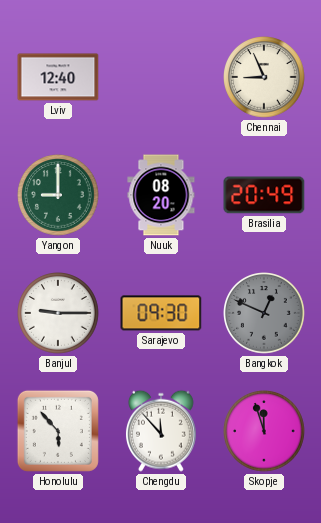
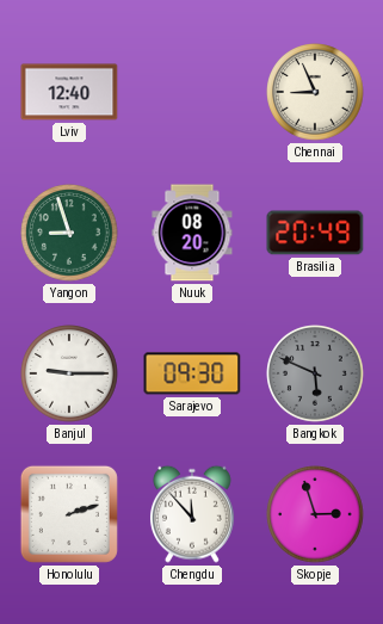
Yangon: 9:00 -> 8:57
Bangkok: 12:49 -> 5:49
Honolulu: 5:53 -> 2:12
Skopje: 11:57 -> 2:57
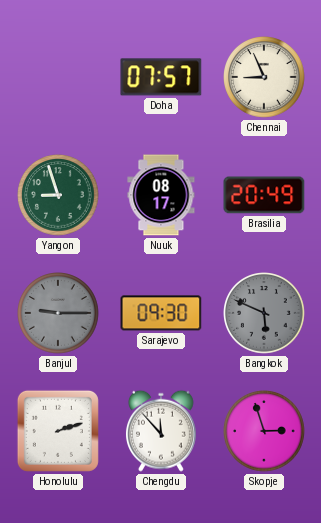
Lviv: 12:40 -> none
Doha: none -> 07:57
Nuuk: 08:20 -> 08:17
Banjul dial: white -> grey
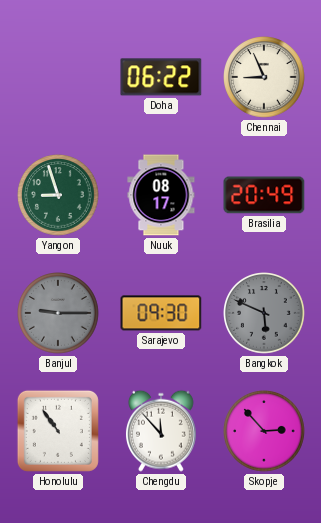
Doha: 07:57 -> 06:22
Honolulu: 2:12 -> 10:54
Skopje: 2:57 -> 2:53
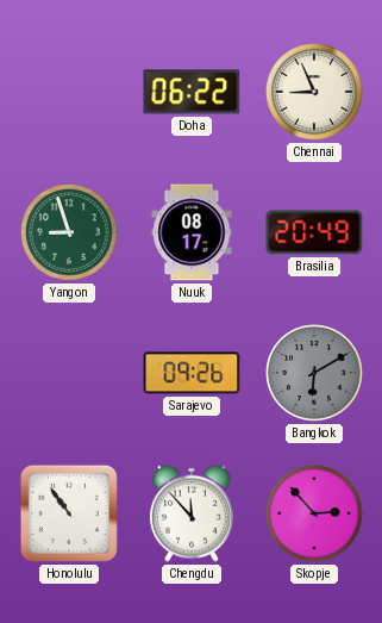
Banjul: 9:15 -> none
Sarajevo: 09:30 -> 09:26
Bangkok: 5:49 -> 6:10
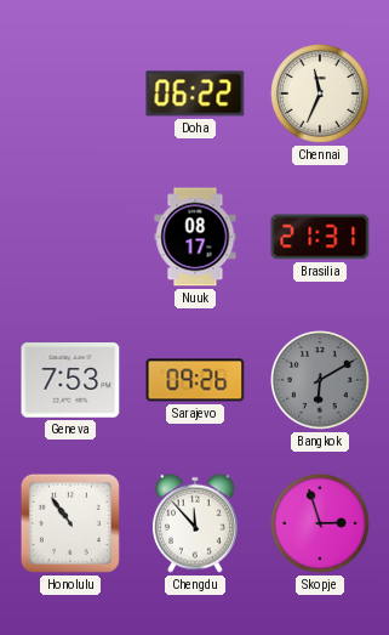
Chennai: 8:56 -> 11:34
Yangon: 8:57 -> none
Brasilia: 20:49 -> 21:31
Geneva: none -> 7:53
Skopje: 2:53 -> 2:57
